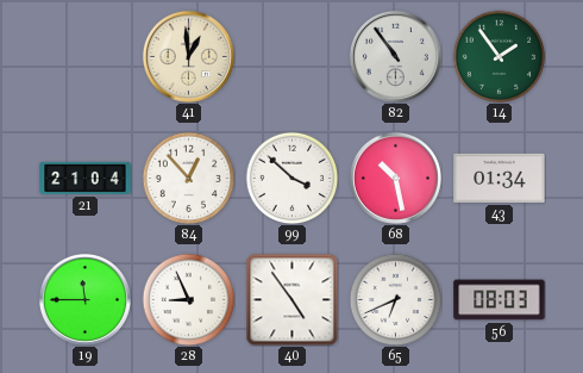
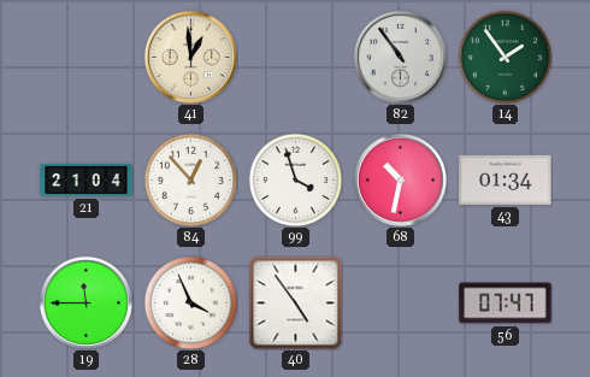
99: 3:52 -> 3:57
68: 10:28 -> 10:32
28: 8:56 -> 3:56
65: 6:41 -> none
56: 08:03 -> 07:47
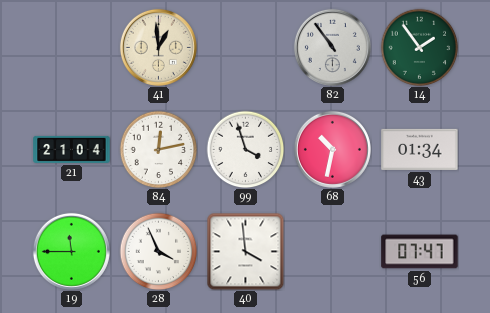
84: 12:53 -> 12:13
40: 4:54 -> 3:59
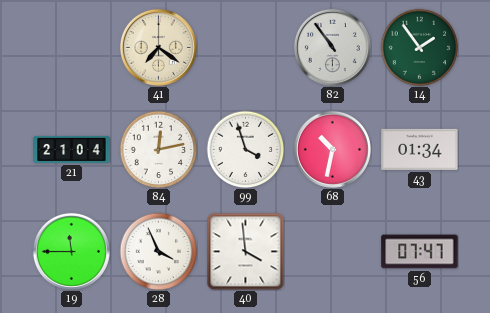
41: 12:59 -> 7:21
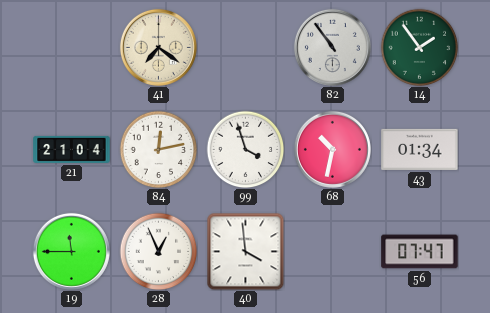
28: 3:56 -> 12:56
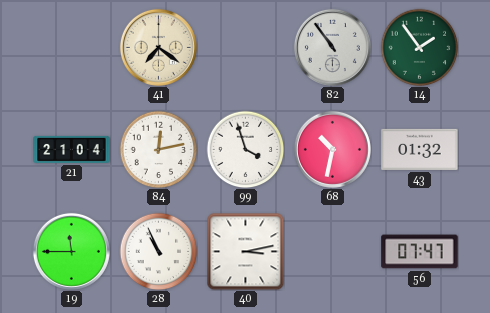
43: 01:34 -> 01:32
28: 12:56 -> 10:56
40: 3:59 -> 3:13
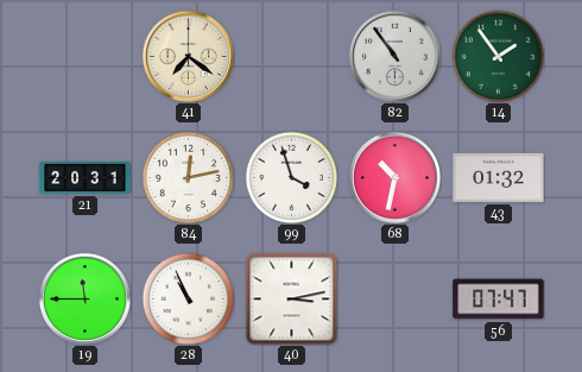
21: 21:04 -> 20:31
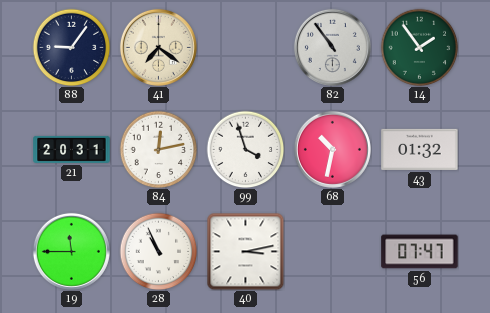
88: none -> 9:06
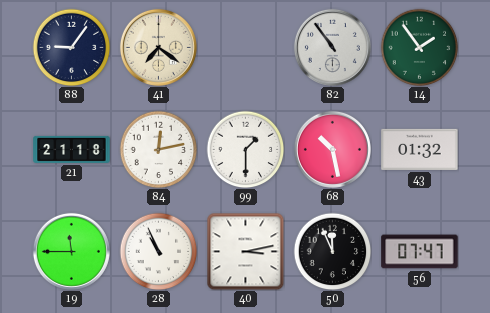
21: 20:31 -> 21:18
99: 3:57 -> 1:30
68: 10:32 -> 10:28
50: none -> 11:56
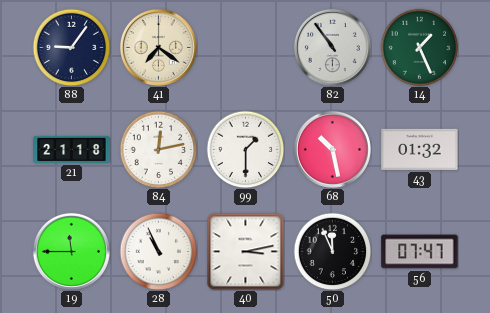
14: 1:54 -> 1:26
